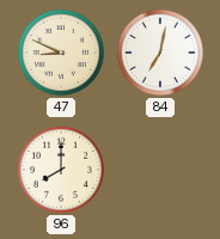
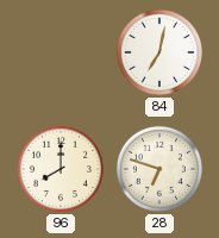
47: 8:49 -> none
28: none -> 6:48
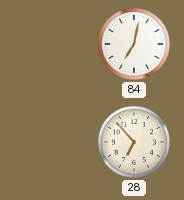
96: 8:00 -> none
28: 6:48 -> 6:53
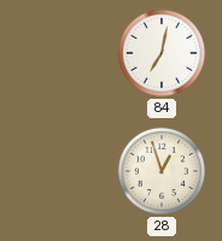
28: 6:53 -> 12:57
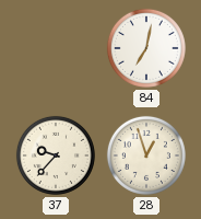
37: none -> 9:37
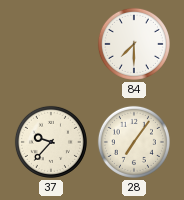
84: 7:02 -> 7:30
28: 12:57 -> 7:06
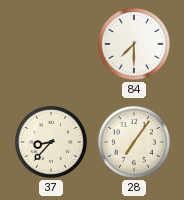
37: 9:37 -> 8:37
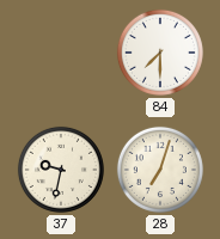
37: 8:37 -> 9:32
28: 7:06 -> 7:03
